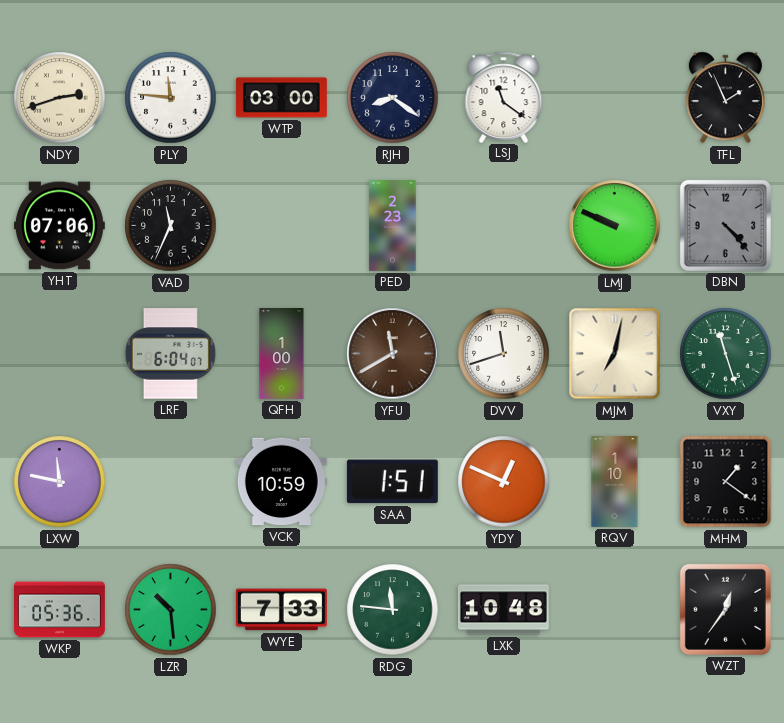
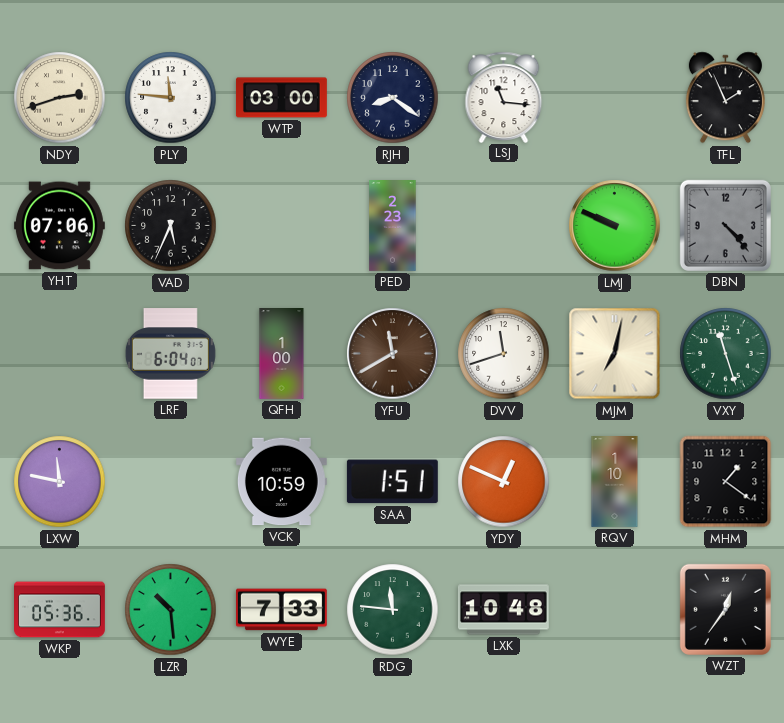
LSJ: 11:21 -> 11:16
VAD: 11:34 -> 5:34
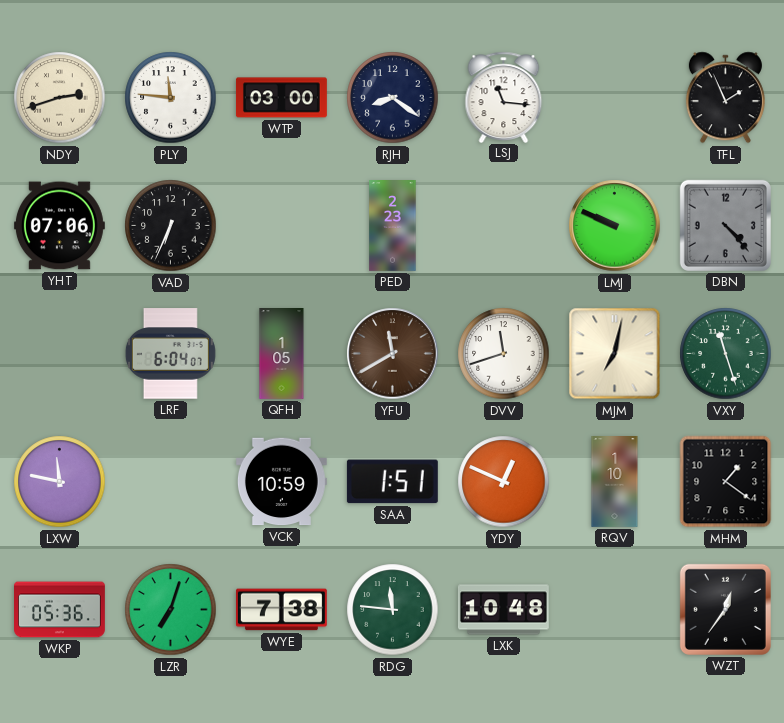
VAD: 5:34 -> 6:34
QFH: 1:00 -> 1:05
LZR: 10:29 -> 7:03
WYE: 7:33 -> 7:38
